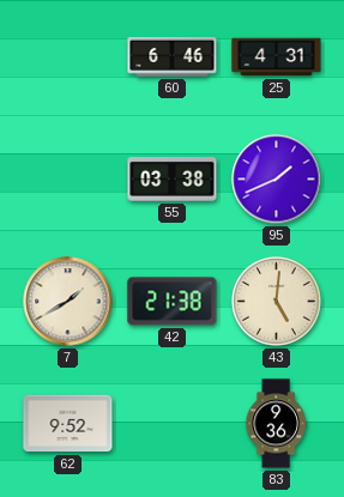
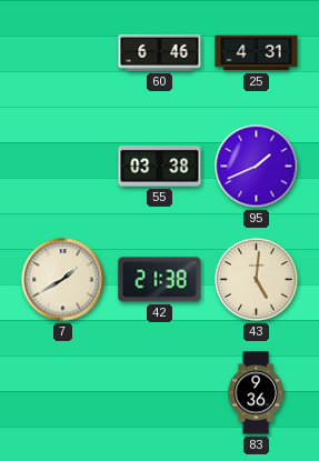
62: 9:52 -> none
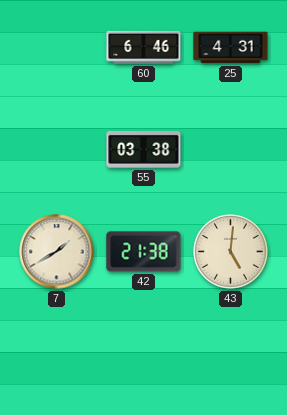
95: 1:41 -> none
83: 9:36 -> none
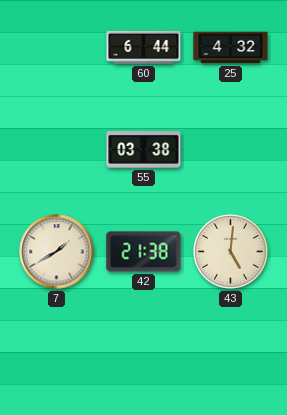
60: 6:46 -> 6:44
25: 4:31 -> 4:32
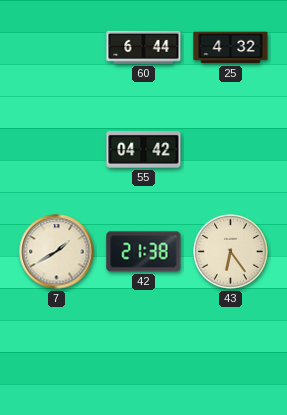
55: 03:38 -> 04:42
43: 5:01 -> 6:24
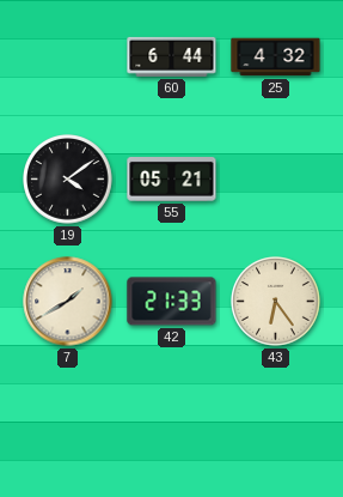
19: none -> 4:09
55: 04:42 -> 05:21
42: 21:38 -> 21:33
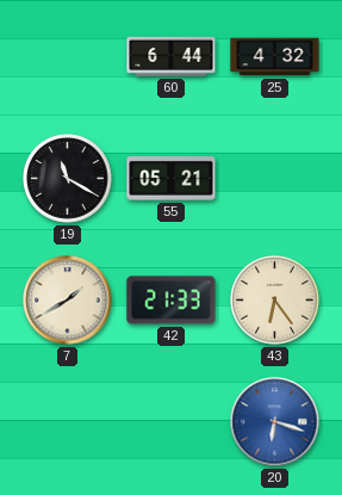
19: 4:09 -> 11:20
20: none -> 6:18
